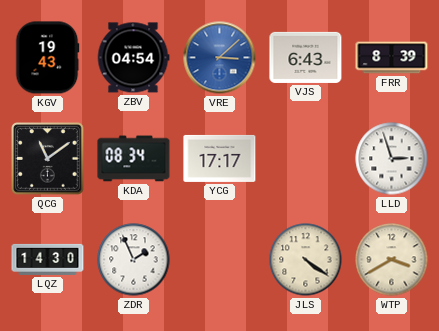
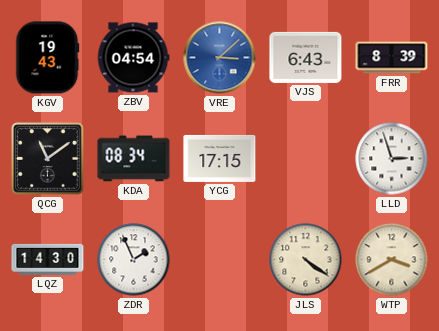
YCG: 17:17 -> 17:15
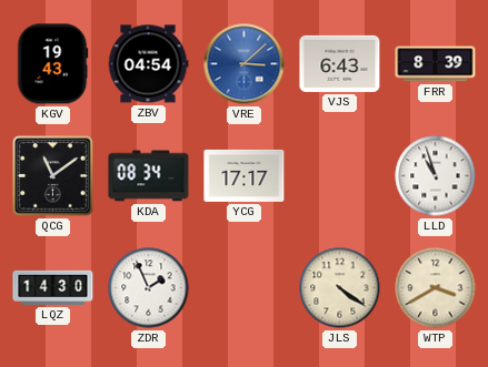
YCG: 17:15 -> 17:17
LLD: 2:57 -> 10:57
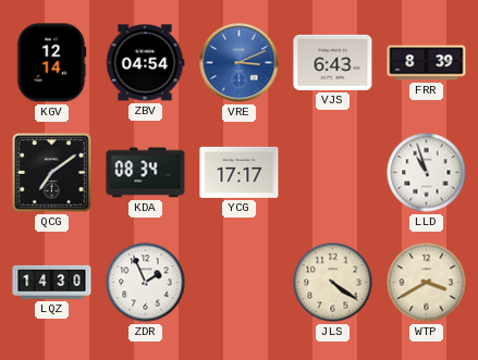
KGV: 19:43 -> 12:14
VRE: 3:08 -> 3:11
QCG: 11:09 -> 7:09
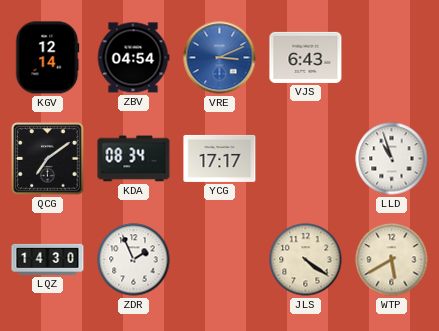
FRR: 8:39 -> none
WTP: 3:40 -> 5:40
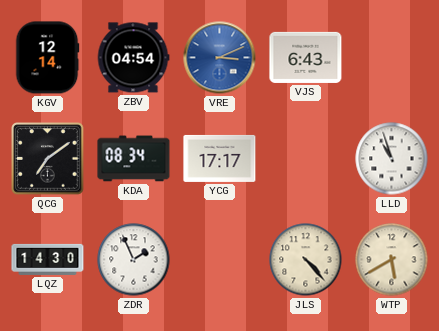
JLS: 4:21 -> 4:23
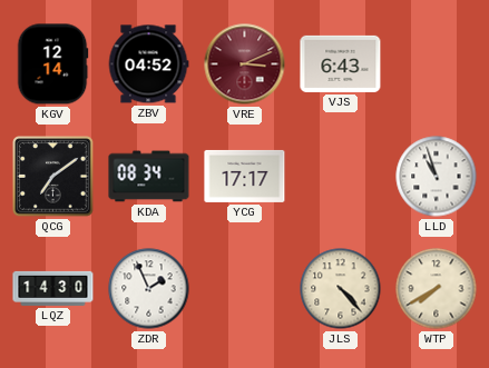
ZBV: 04:54 -> 04:52
VRE dial: blue -> burgundy
WTP: 5:40 -> 7:40
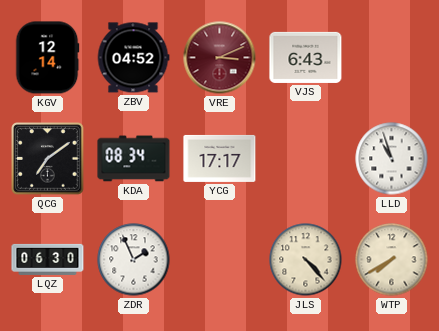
LQZ: 14:30 -> 06:30
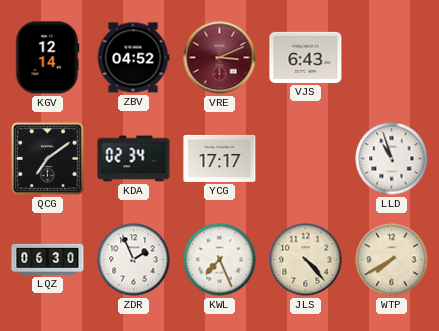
KDA: 08:34 -> 02:34
KWL: none -> 7:26
